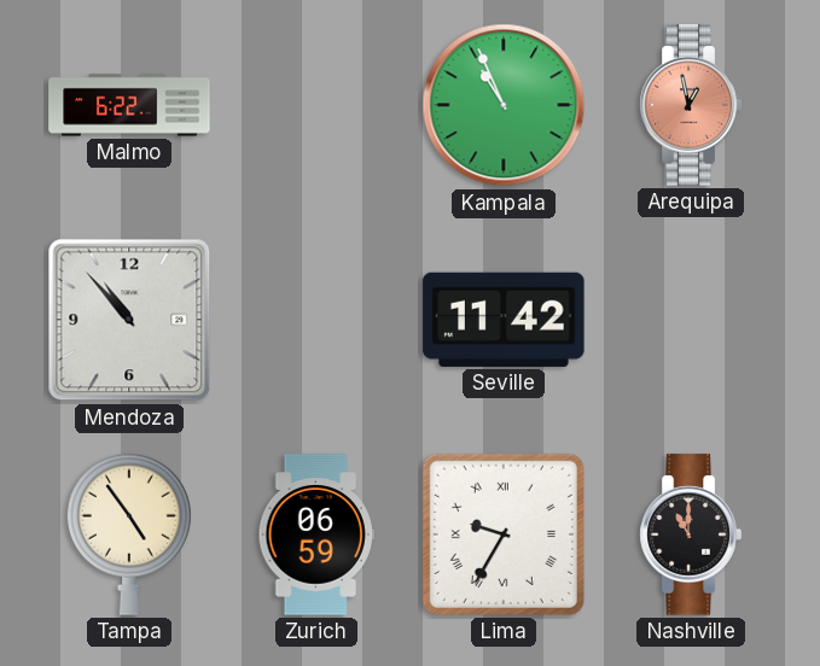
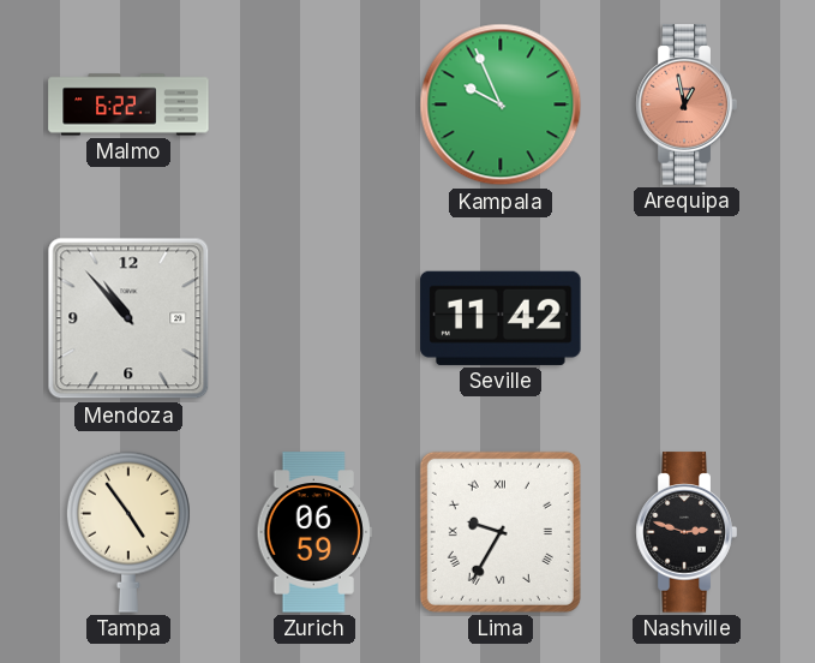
Kampala: 10:56 -> 9:56
Nashville: 11:00 -> 2:48
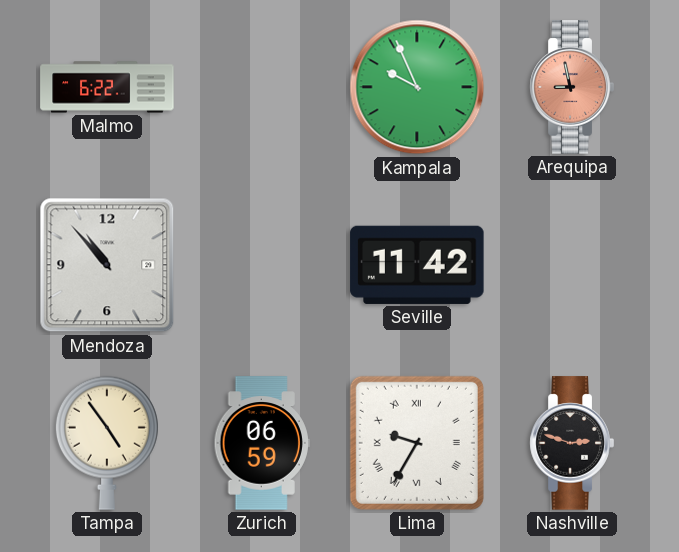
Arequipa: 12:58 -> 8:58
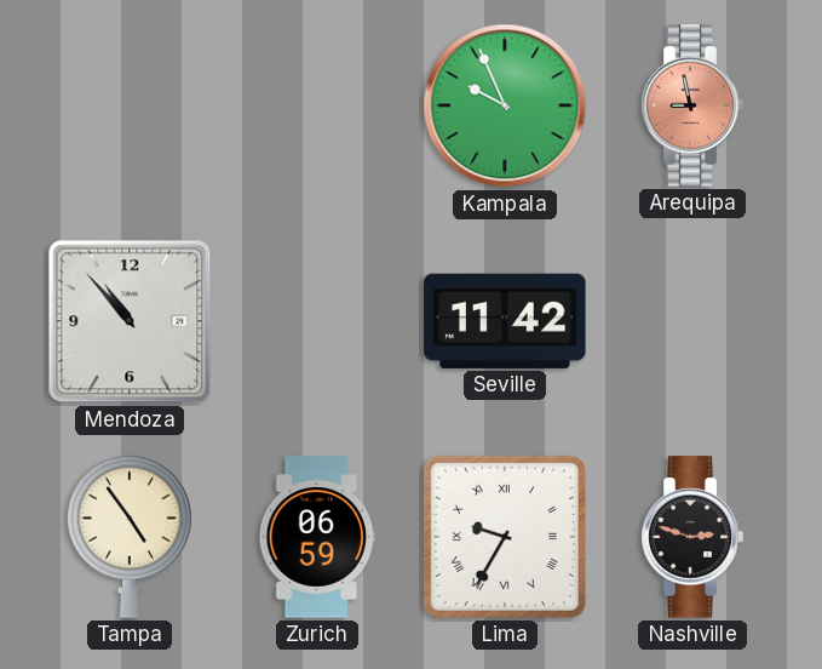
Malmo: 6:22 -> none
